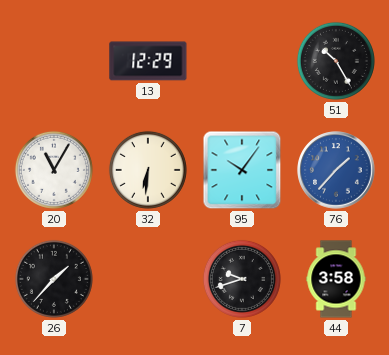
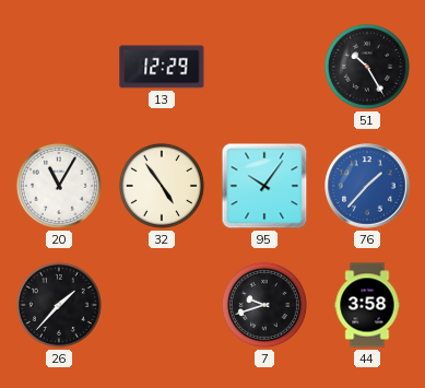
32: 6:31 -> 4:54
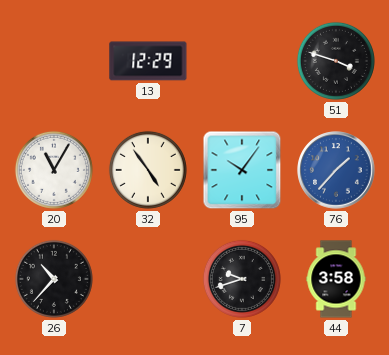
51: 10:25 -> 3:48
26: 1:37 -> 10:37
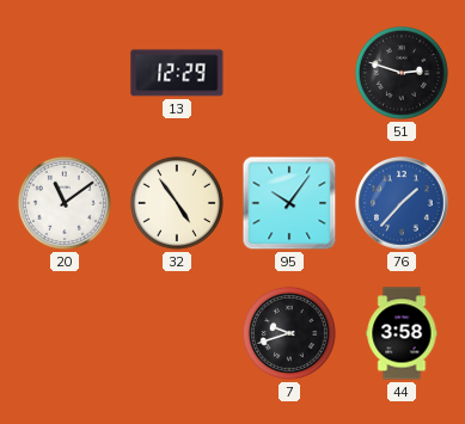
51: 3:48 -> 2:48
20: 11:05 -> 11:09
26: 10:37 -> none
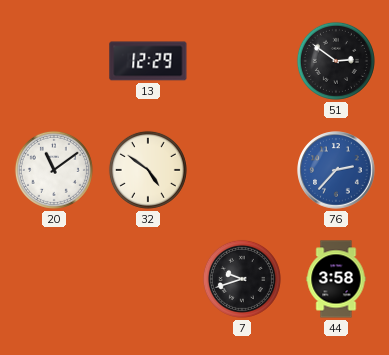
51: 2:48 -> 2:51
32: 4:54 -> 4:51
95: 10:06 -> none
76: 1:37 -> 2:37
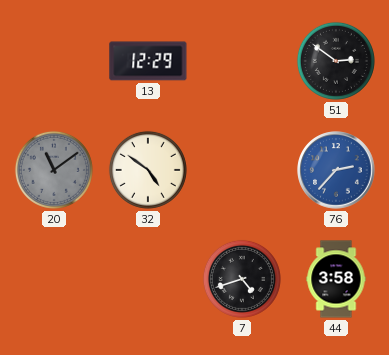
20 dial: white -> grey
7: 9:42 -> 4:42
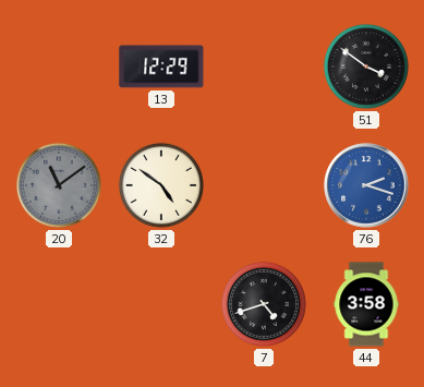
51: 2:51 -> 3:51
76: 2:37 -> 2:18
